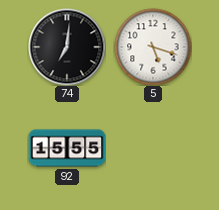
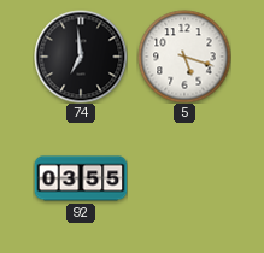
74: 7:01 -> 6:59
92: 15:55 -> 03:55
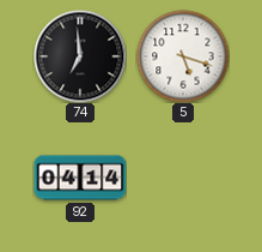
92: 03:55 -> 04:14
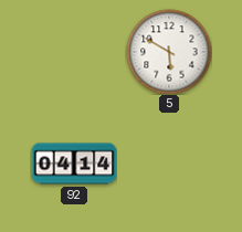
74: 6:59 -> none
5: 5:18 -> 5:50
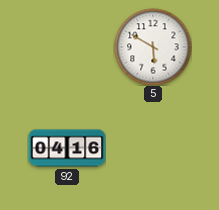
92: 04:14 -> 04:16
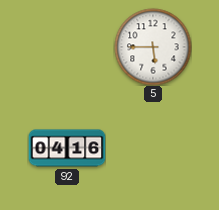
5: 5:50 -> 5:45
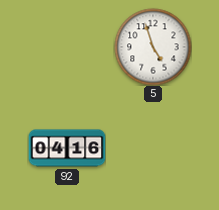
5: 5:45 -> 4:57
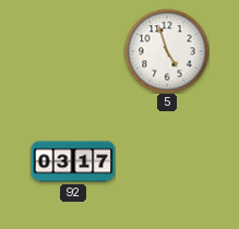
92: 04:16 -> 03:17
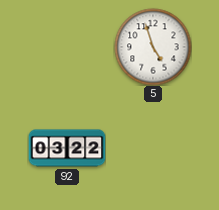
92: 03:17 -> 03:22
